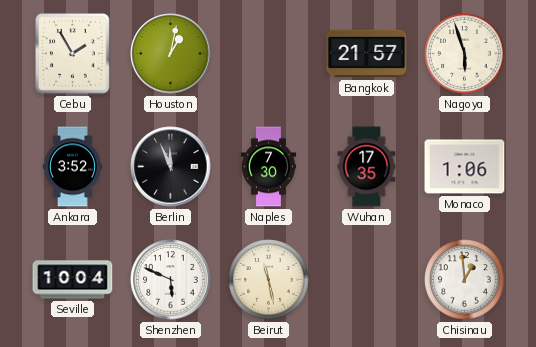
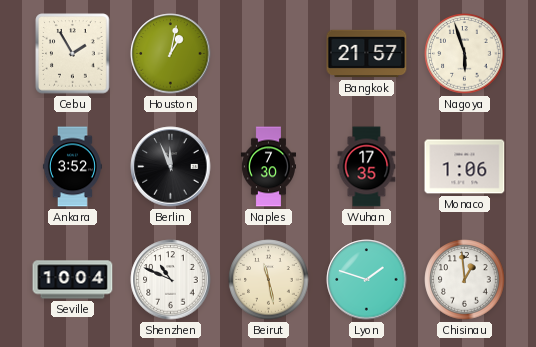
Shenzhen: 5:49 -> 10:49
Lyon: none -> 1:48
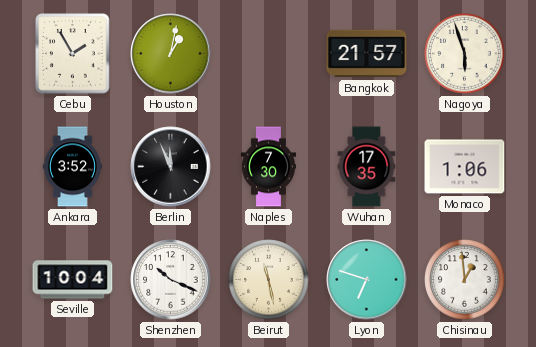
Shenzhen: 10:49 -> 10:19
Lyon: 1:48 -> 6:48
